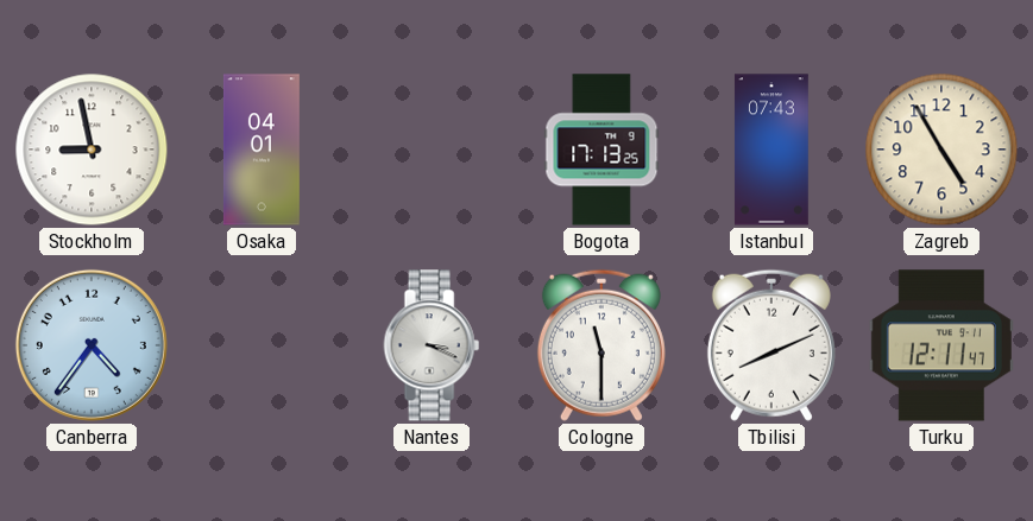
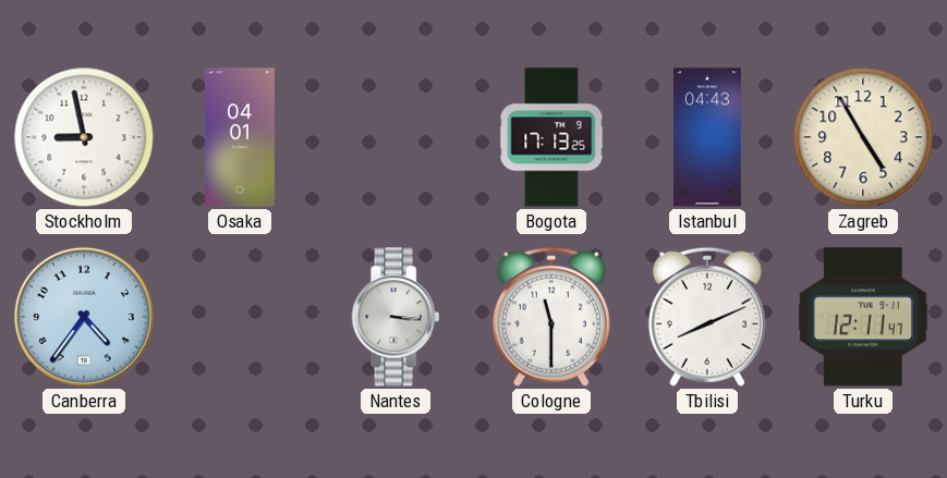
Istanbul: 07:43 -> 04:43
Nantes: 3:19 -> 3:16
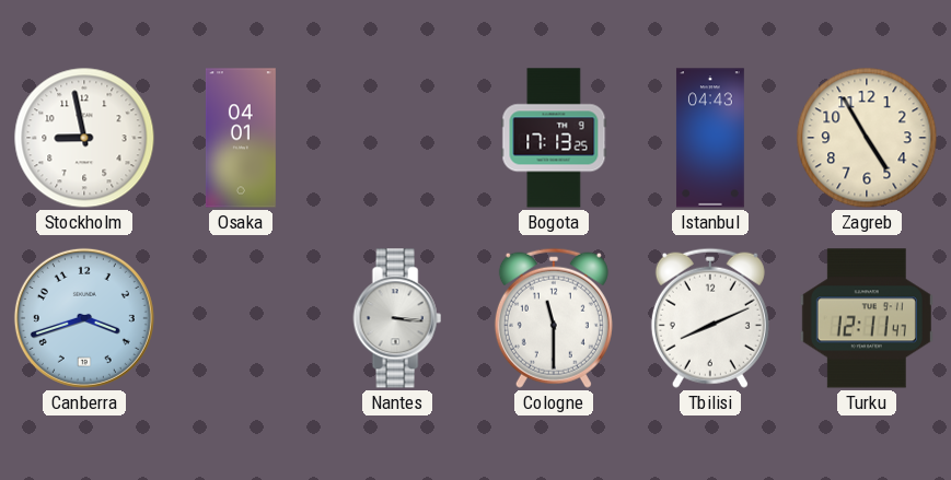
Canberra: 4:36 -> 3:42
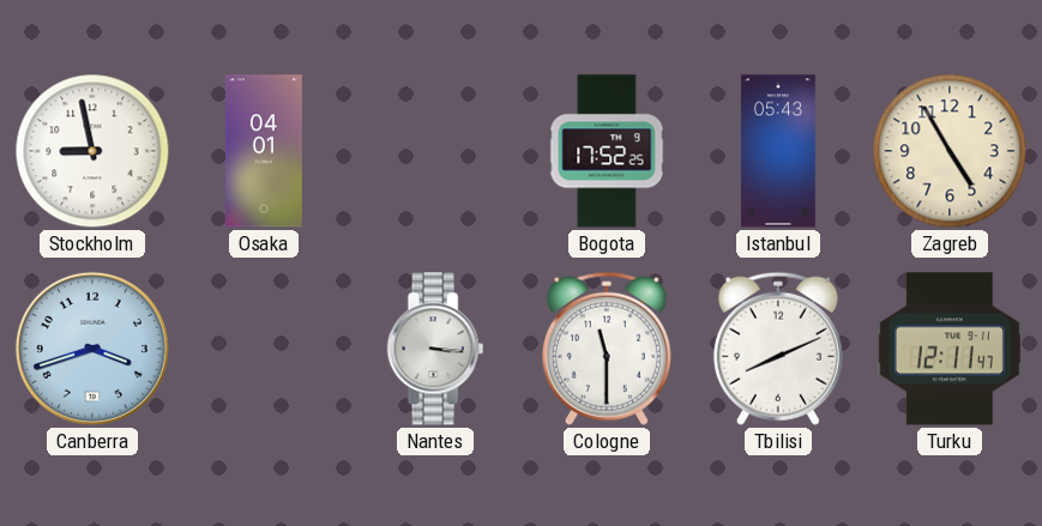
Bogota: 17:13 -> 17:52
Istanbul: 04:43 -> 05:43
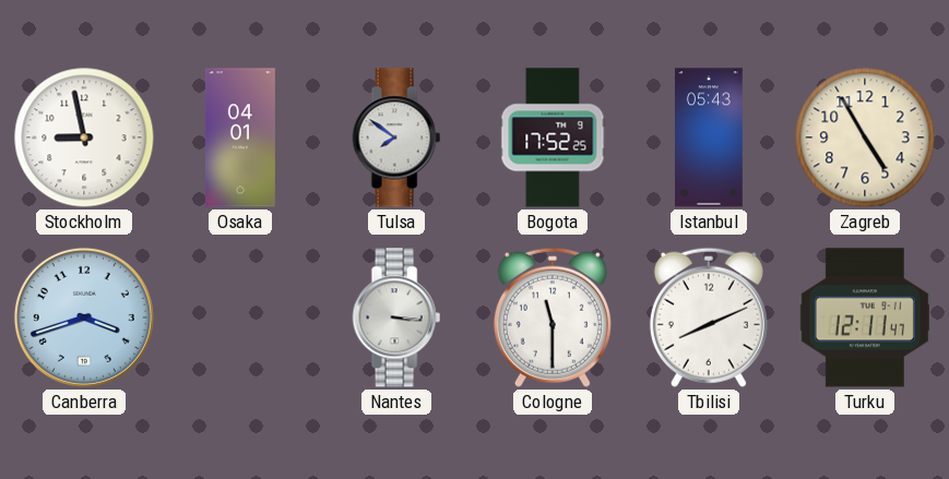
Tulsa: none -> 7:51
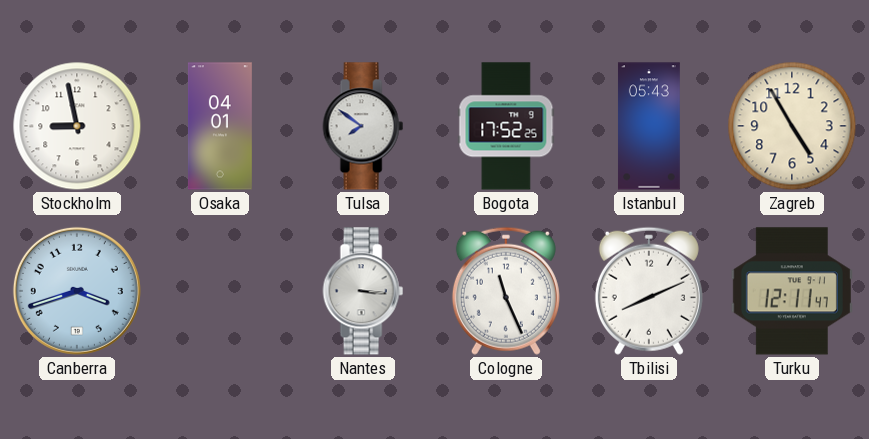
Cologne: 11:30 -> 11:26
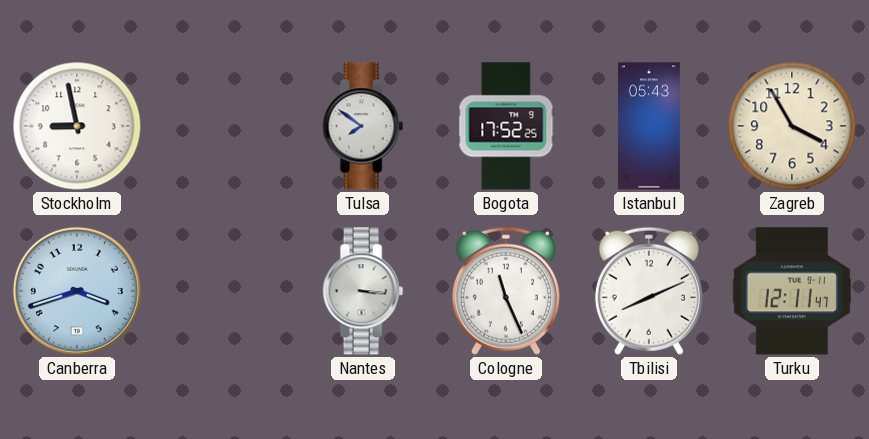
Osaka: 04:01 -> none
Zagreb: 4:55 -> 3:55
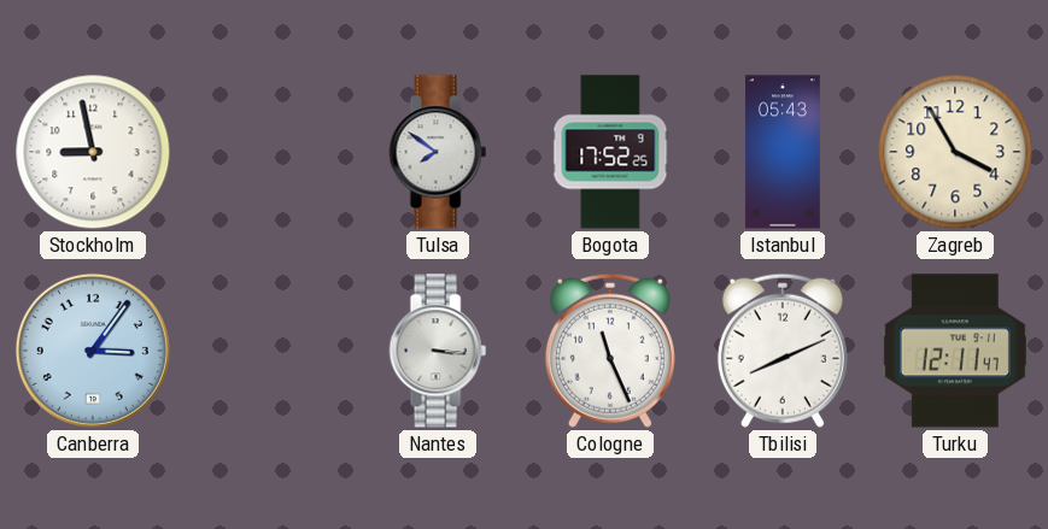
Canberra: 3:42 -> 3:06
